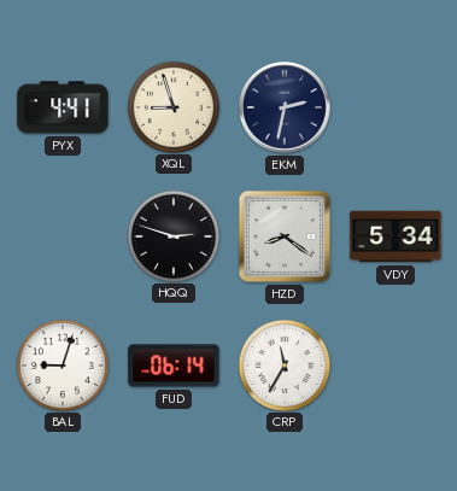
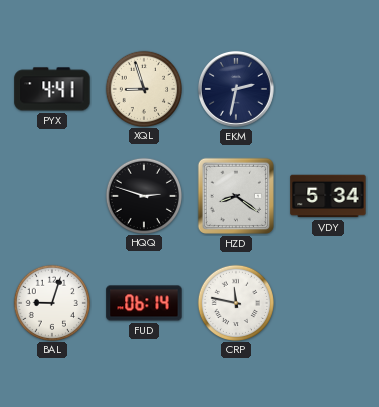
CRP: 11:35 -> 11:47
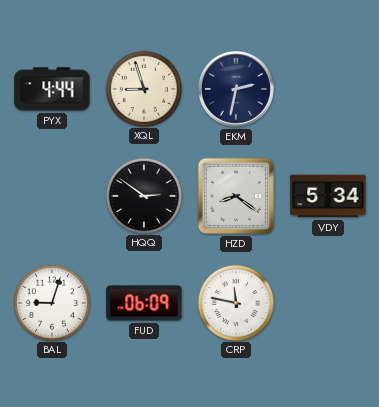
PYX: 4:41 -> 4:44
HQQ: 2:48 -> 2:51
FUD: 06:14 -> 06:09
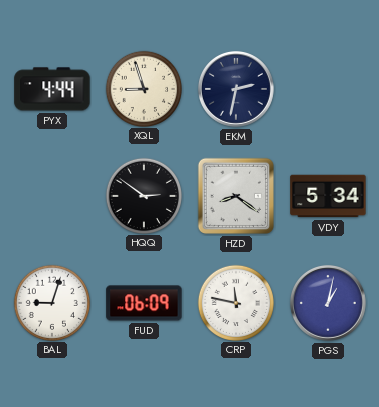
PGS: none -> 1:02
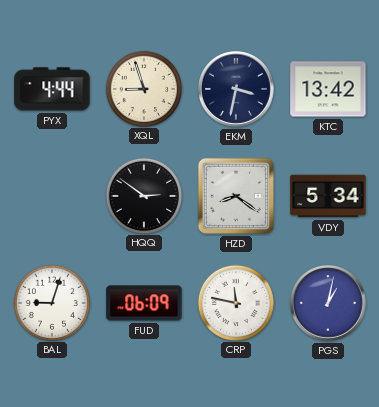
EKM: 2:32 -> 3:32
KTC: none -> 13:42
